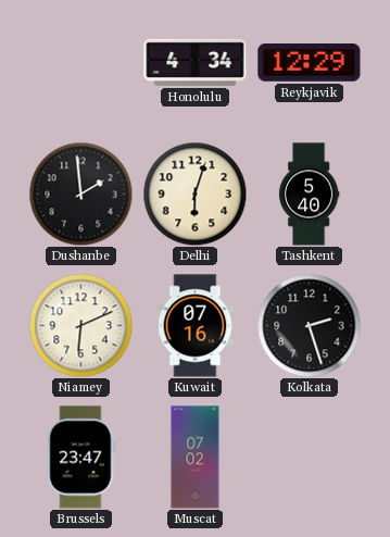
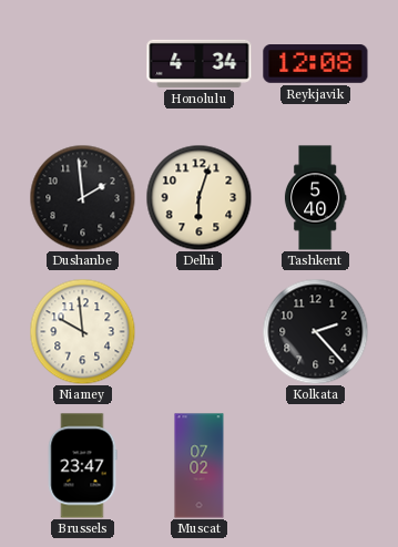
Reykjavik: 12:29 -> 12:08
Niamey: 6:11 -> 9:59
Kuwait: 07:16 -> none
Kolkata: 2:27 -> 2:23
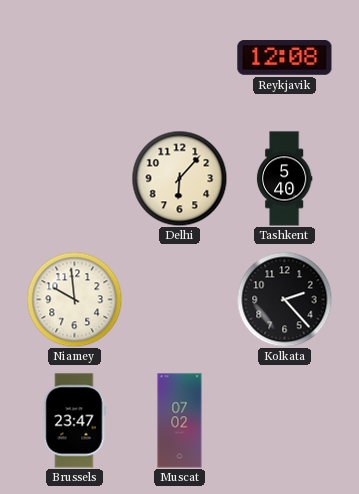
Honolulu: 4:34 -> none
Dushanbe: 1:59 -> none
Delhi: 6:03 -> 6:07
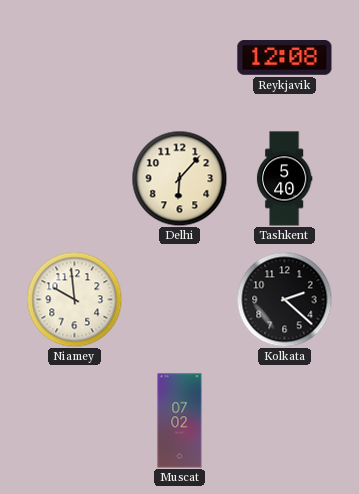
Kolkata: 2:23 -> 2:22
Brussels: 23:47 -> none
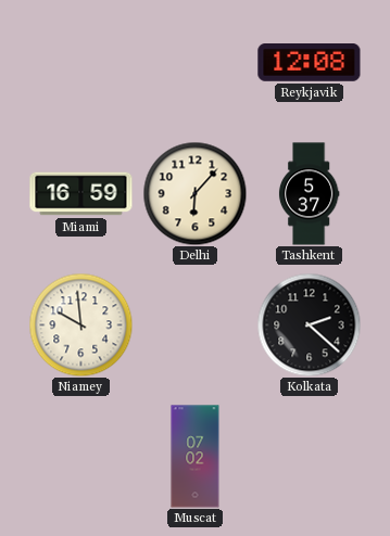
Miami: none -> 16:59
Tashkent: 5:40 -> 5:37
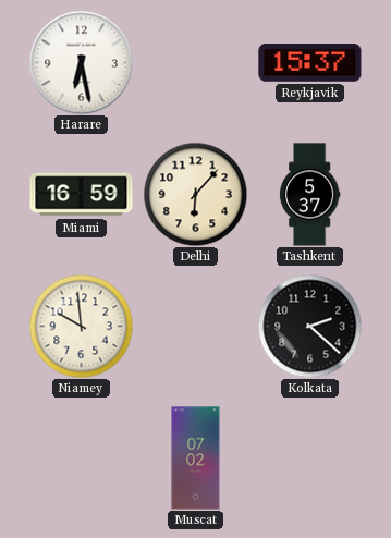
Harare: none -> 6:28
Reykjavik: 12:08 -> 15:37
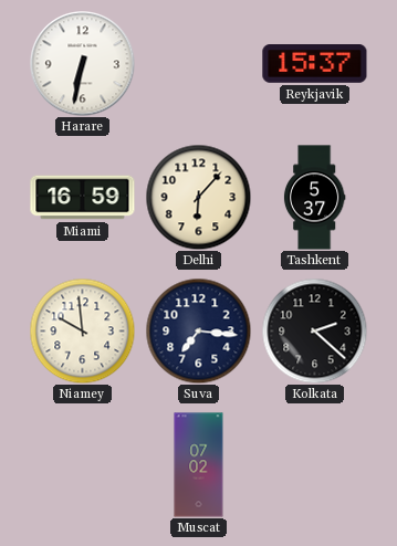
Harare: 6:28 -> 6:32
Suva: none -> 7:16
